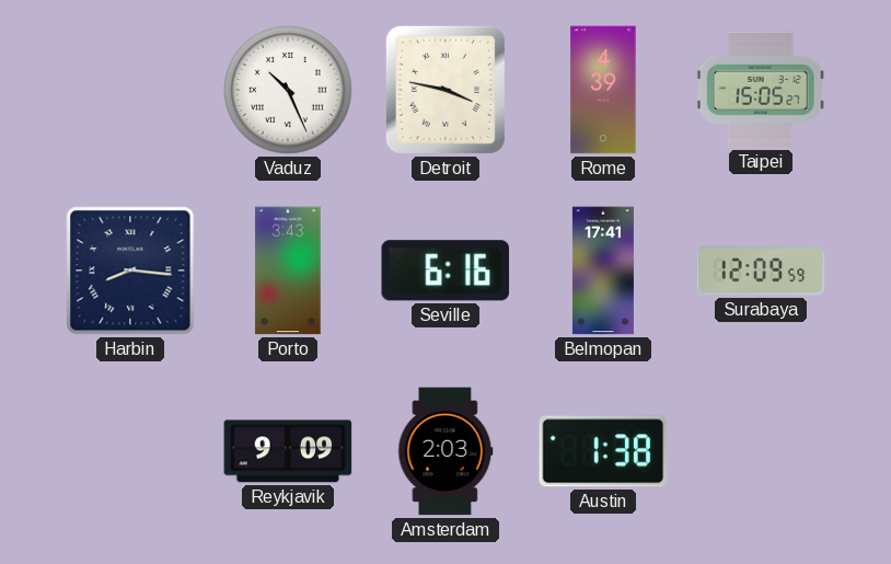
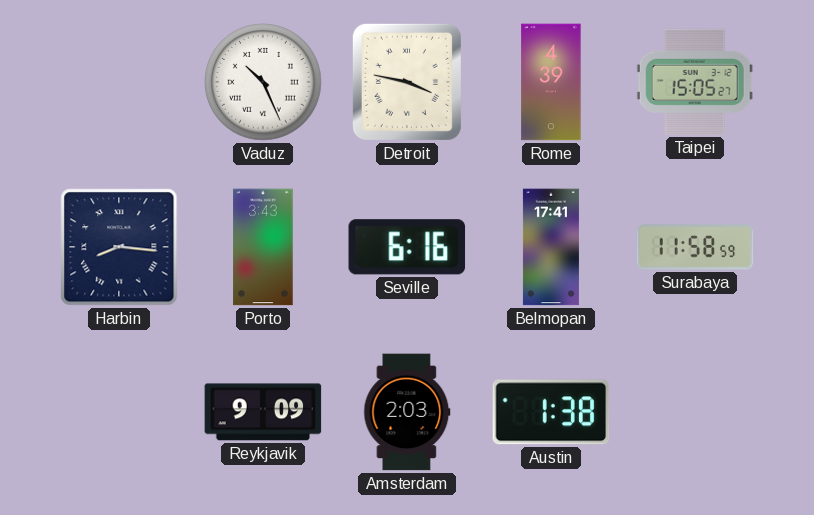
Surabaya: 12:09 -> 11:58
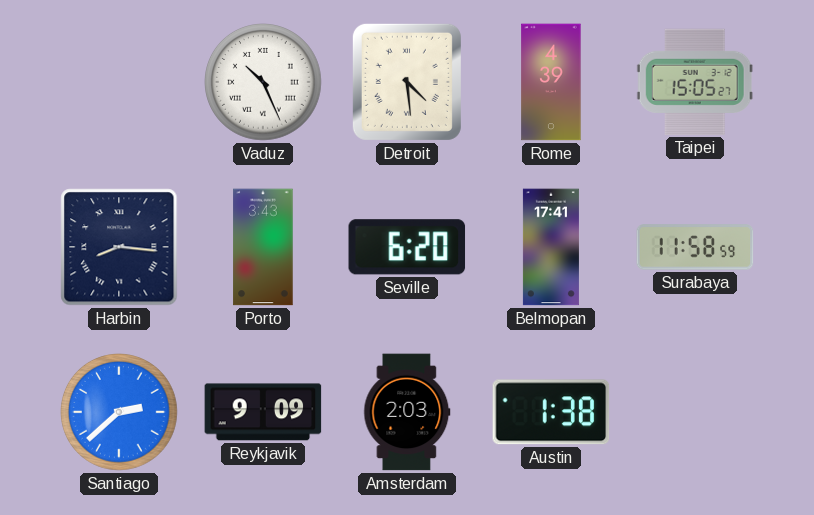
Detroit: 3:47 -> 4:29
Seville: 6:16 -> 6:20
Santiago: none -> 2:38
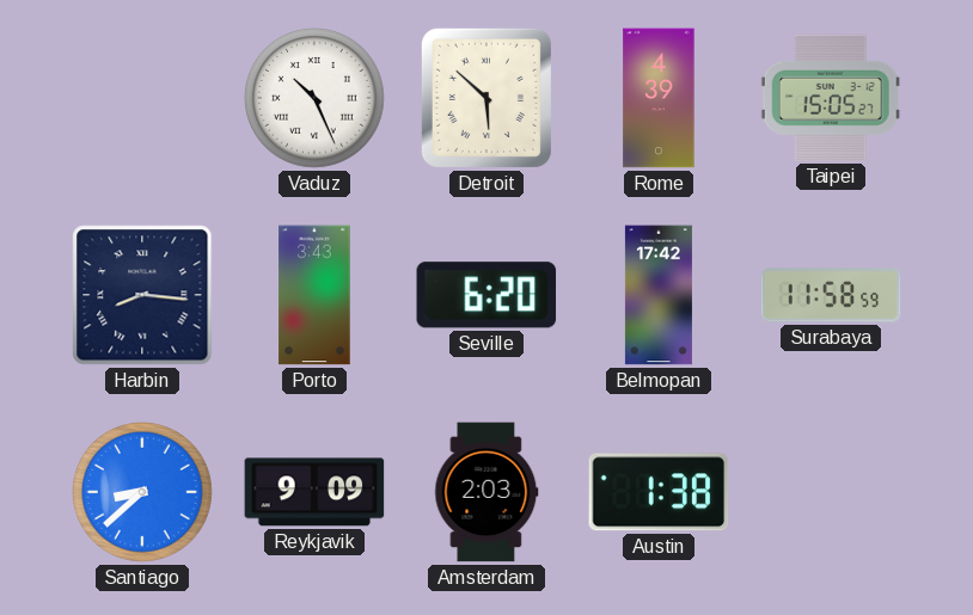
Detroit: 4:29 -> 5:52
Belmopan: 17:41 -> 17:42
Santiago: 2:38 -> 8:38
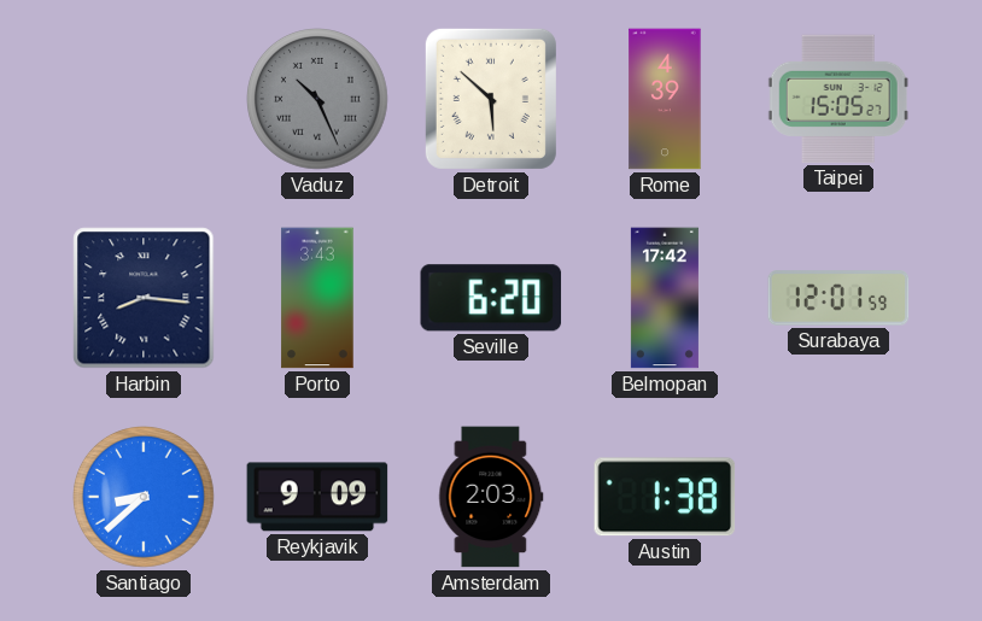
Vaduz dial: white -> grey
Surabaya: 11:58 -> 12:01
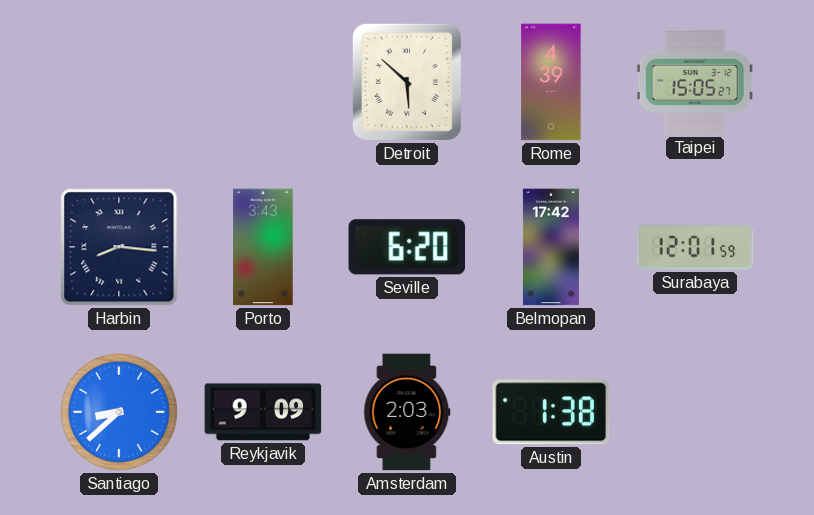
Vaduz: 10:26 -> none
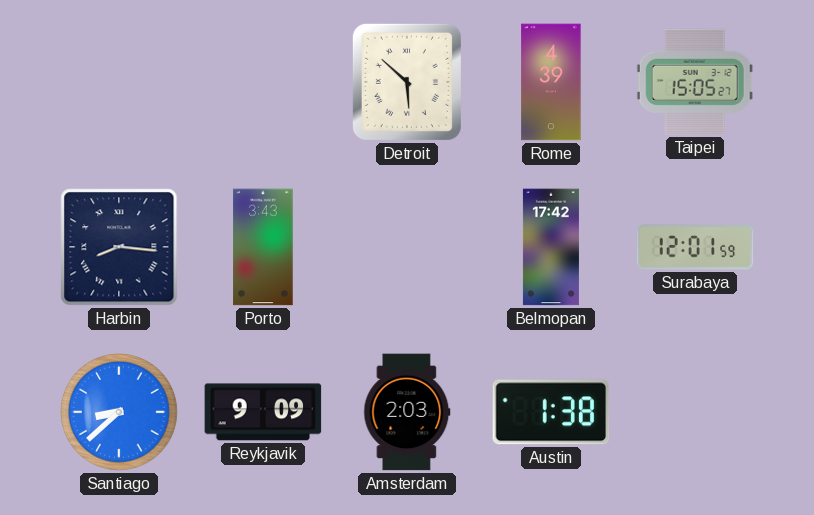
Seville: 6:20 -> none
